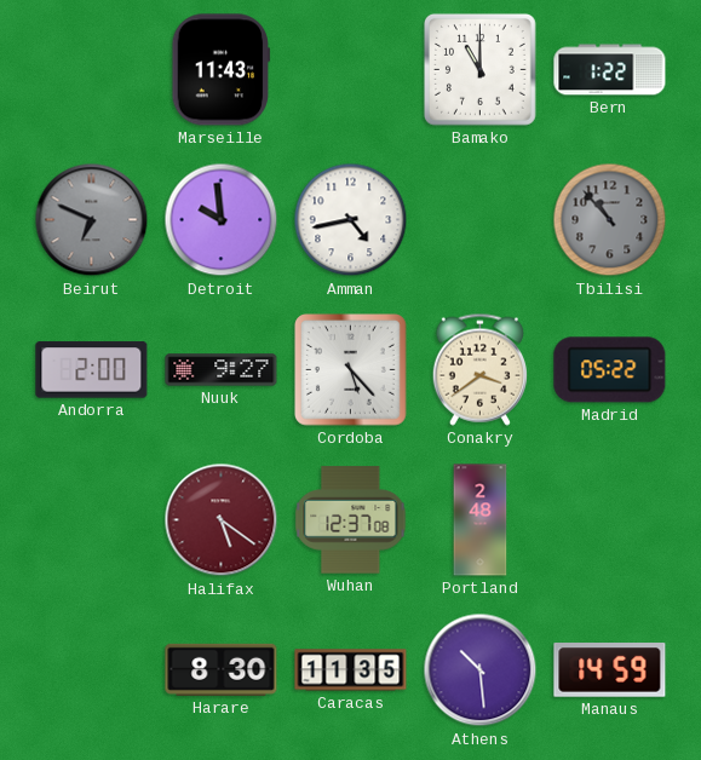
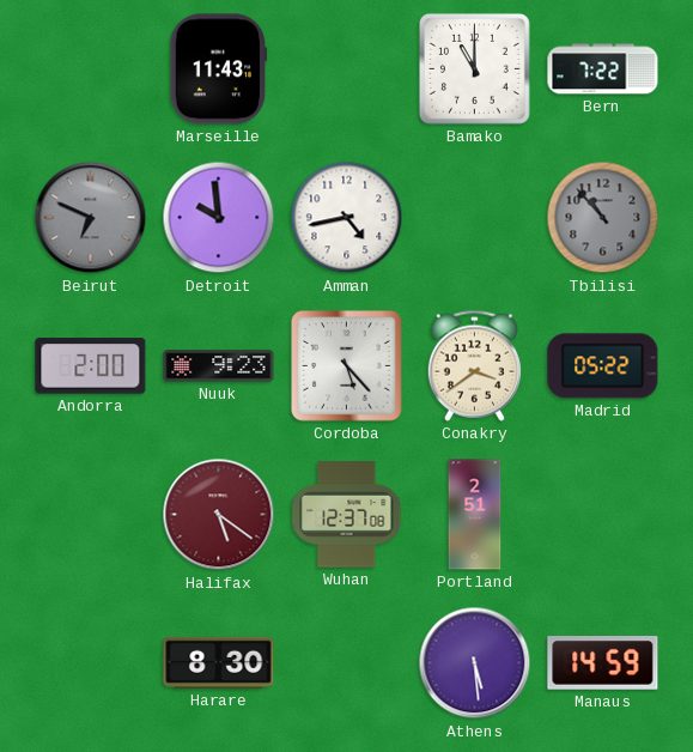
Bern: 1:22 -> 7:22
Nuuk: 9:27 -> 9:23
Portland: 2:48 -> 2:51
Caracas: 11:35 -> none
Athens: 10:29 -> 5:29
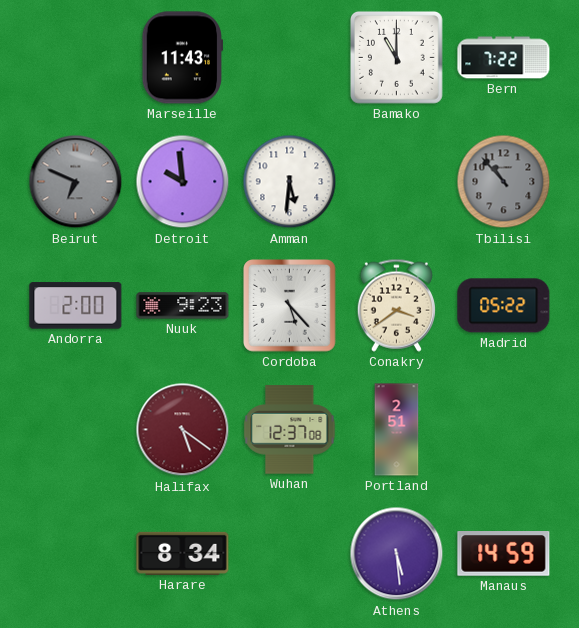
Amman: 4:43 -> 5:31
Harare: 8:30 -> 8:34
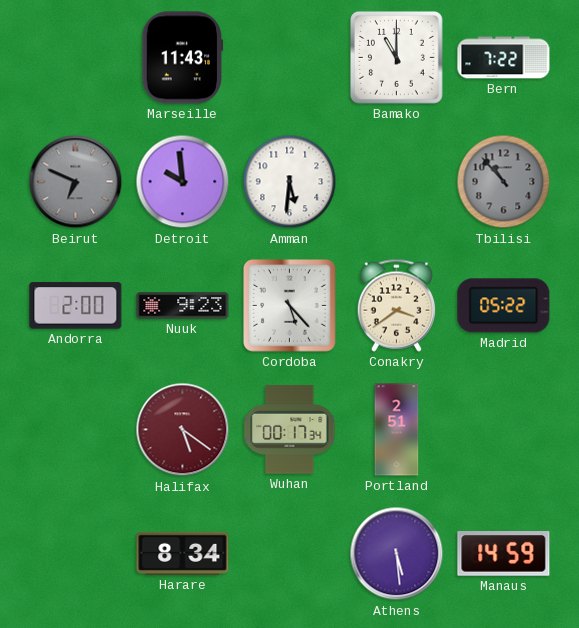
Wuhan: 12:37 -> 00:17
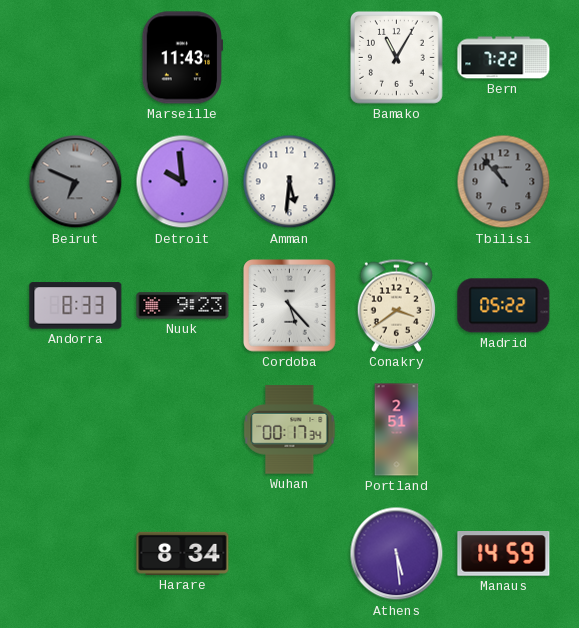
Bamako: 11:00 -> 11:05
Andorra: 2:00 -> 8:33
Halifax: 5:21 -> none
